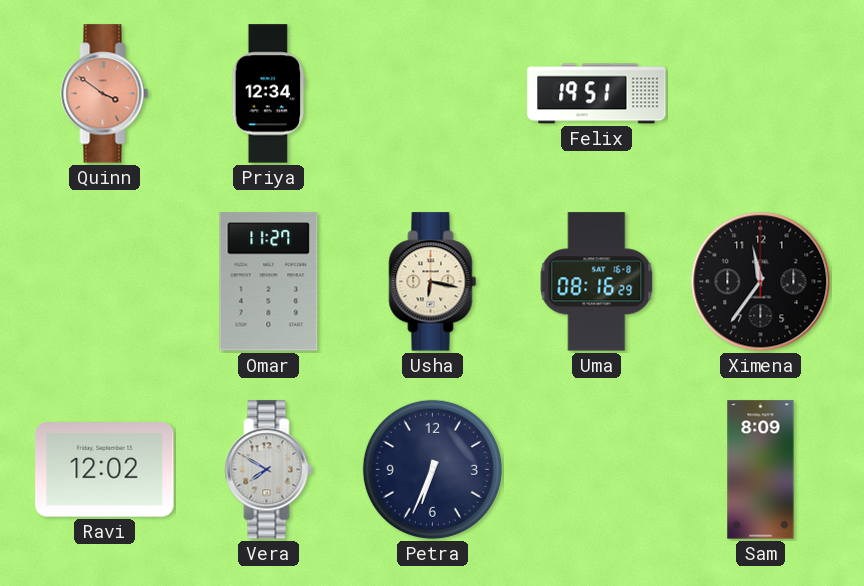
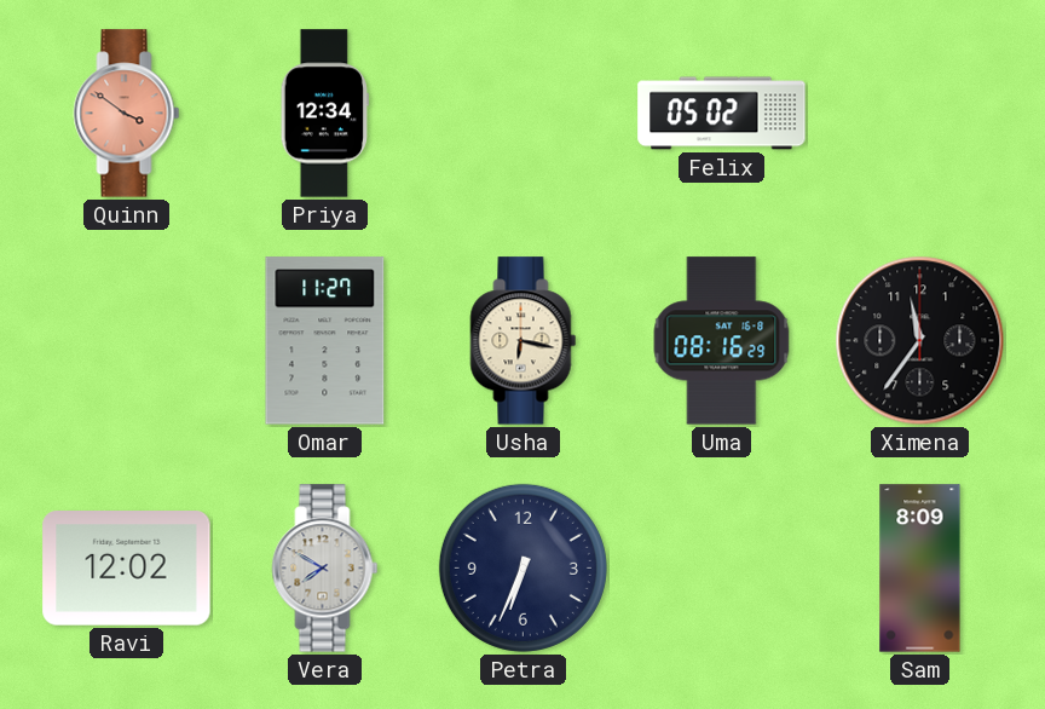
Felix: 19:51 -> 05:02
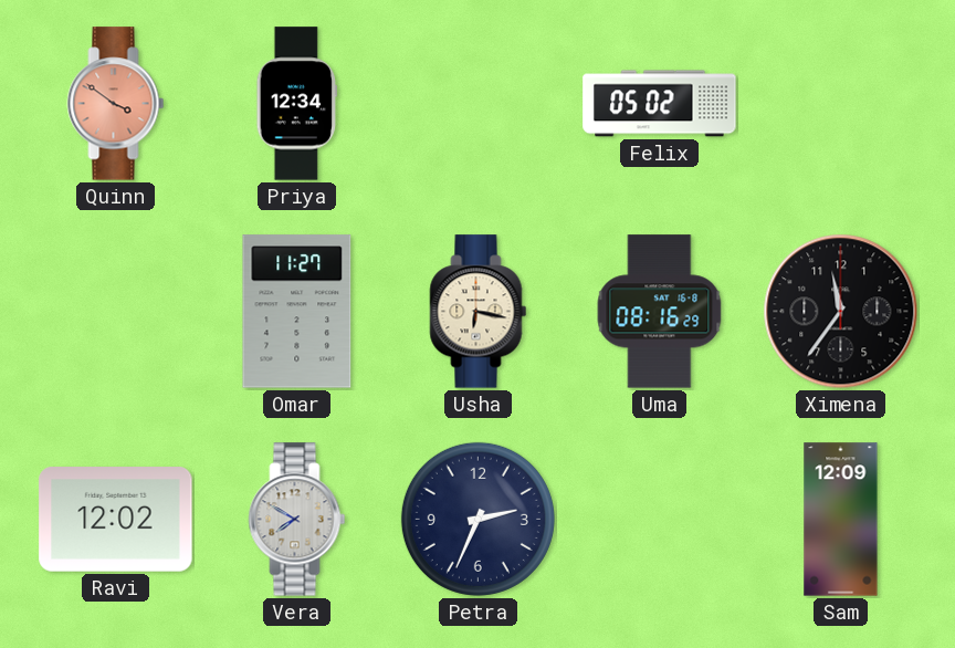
Petra: 6:34 -> 2:34
Sam: 8:09 -> 12:09
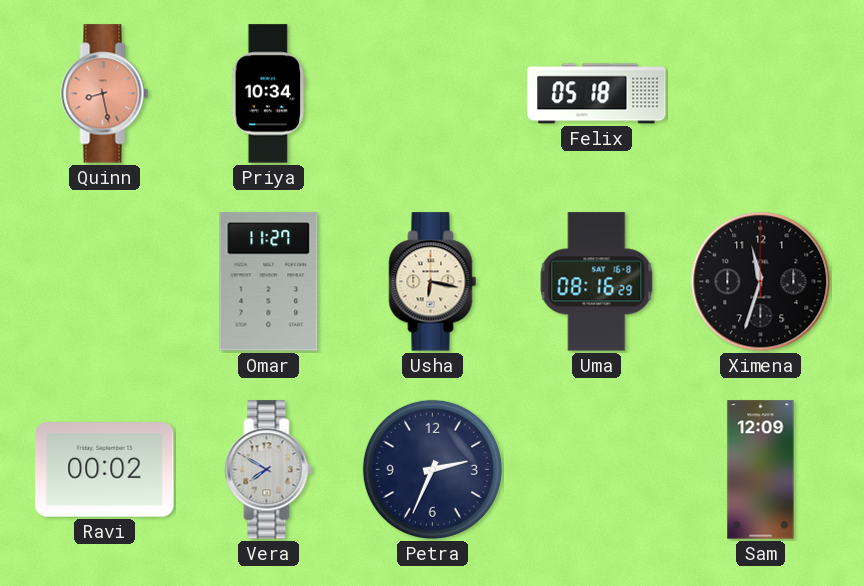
Quinn: 3:51 -> 8:28
Priya: 12:34 -> 10:34
Felix: 05:02 -> 05:18
Ximena: 11:36 -> 11:33
Ravi: 12:02 -> 00:02
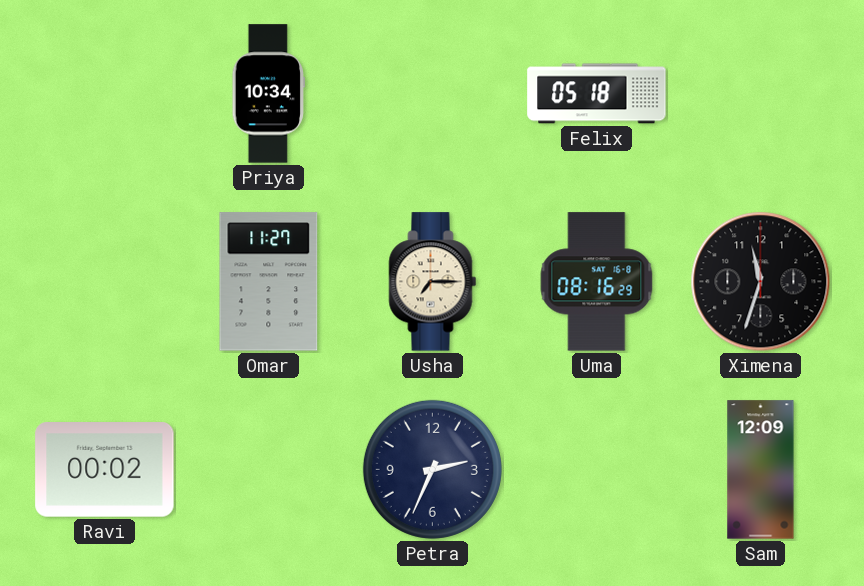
Quinn: 8:28 -> none
Usha: 6:17 -> 7:15
Vera: 7:50 -> none
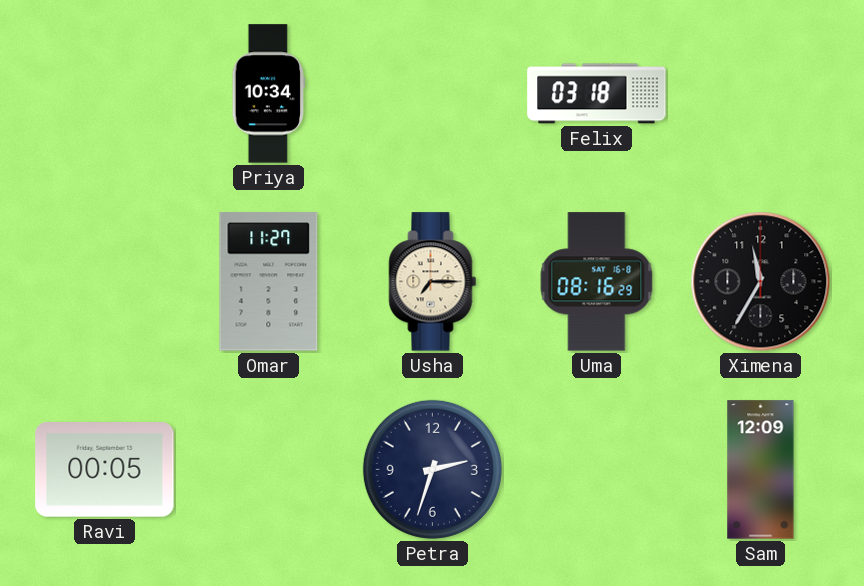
Felix: 05:18 -> 03:18
Ximena: 11:33 -> 11:35
Ravi: 00:02 -> 00:05
Petra: 2:34 -> 2:33
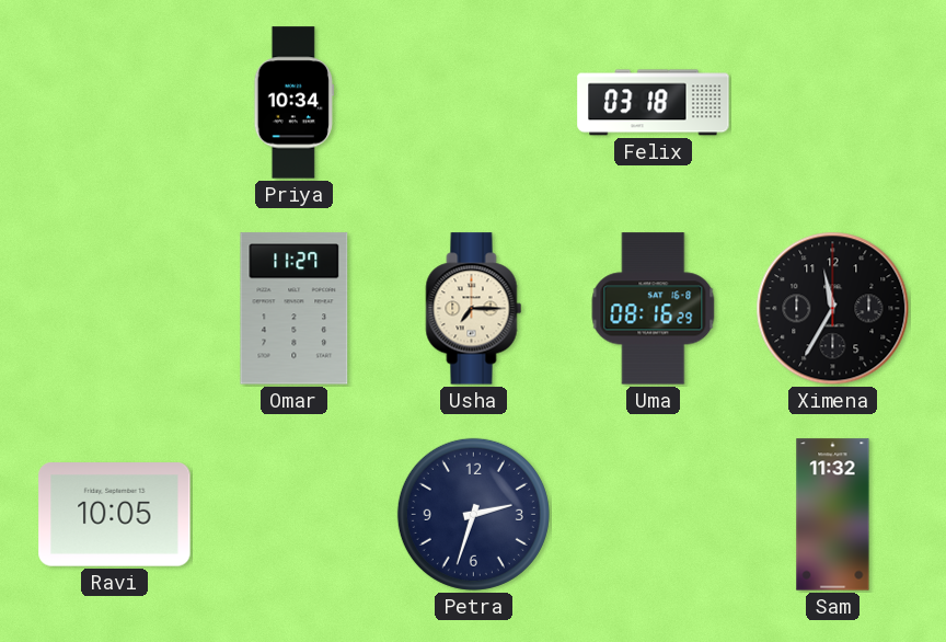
Ravi: 00:05 -> 10:05
Sam: 12:09 -> 11:32
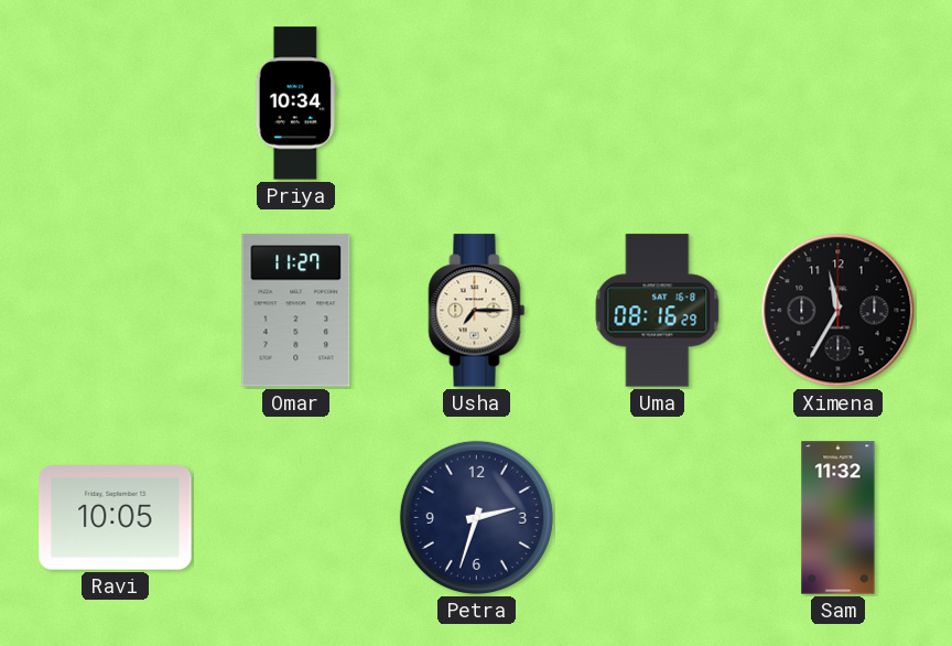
Felix: 03:18 -> none
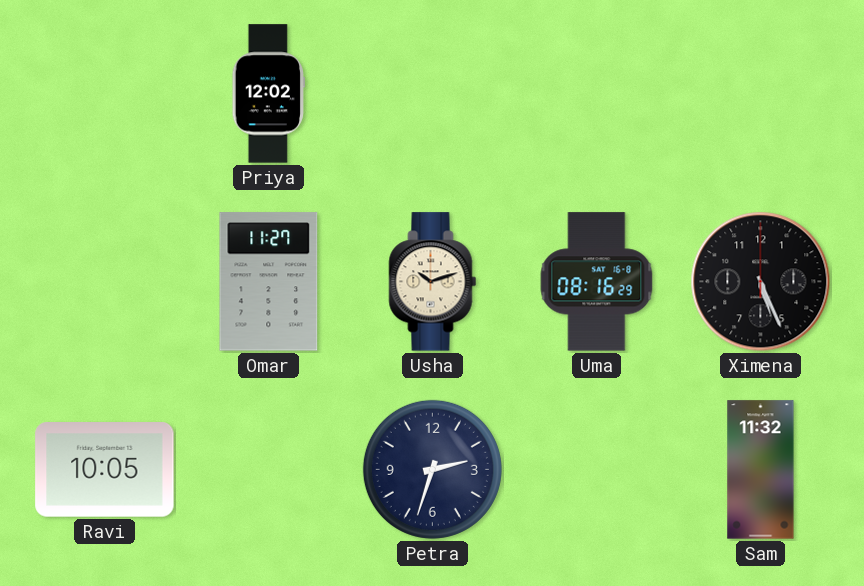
Priya: 10:34 -> 12:02
Usha: 7:15 -> 10:12
Ximena: 11:35 -> 5:26
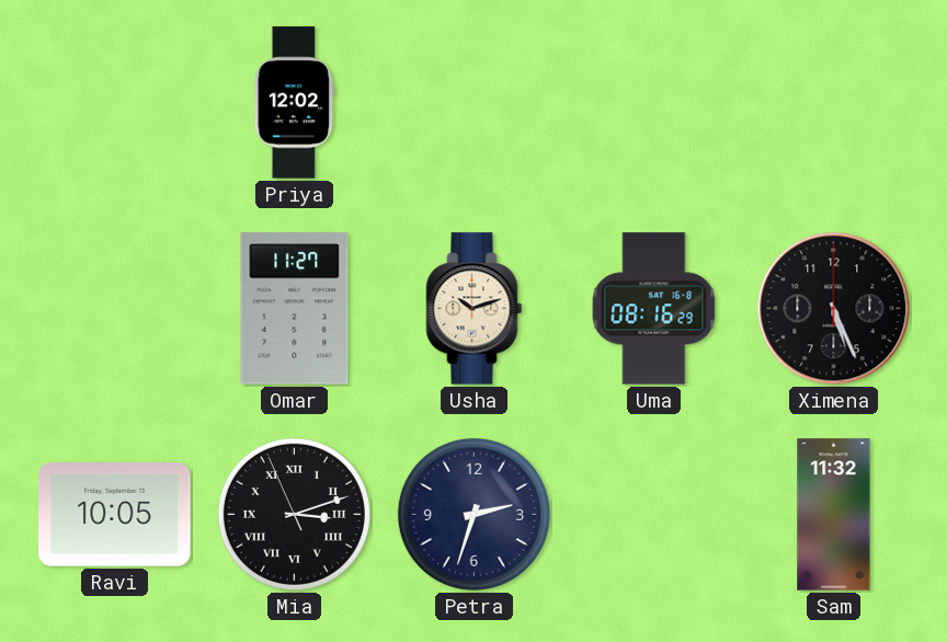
Mia: none -> 3:11
